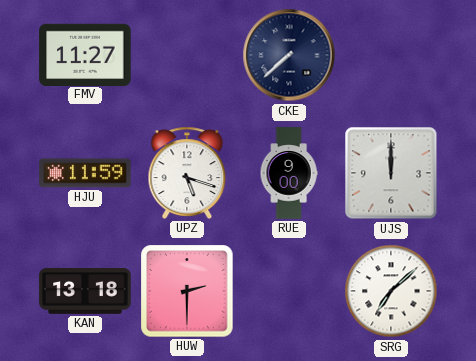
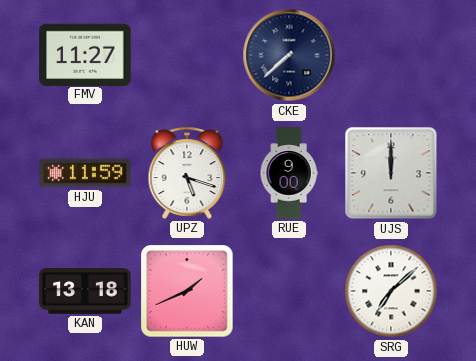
HUW: 2:30 -> 1:41
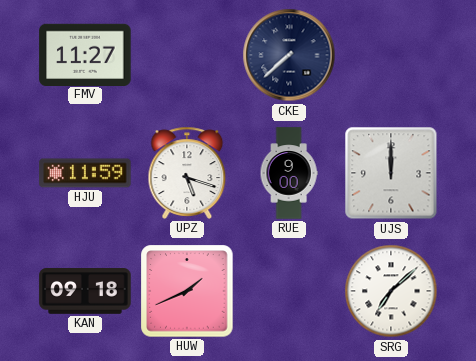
KAN: 13:18 -> 09:18
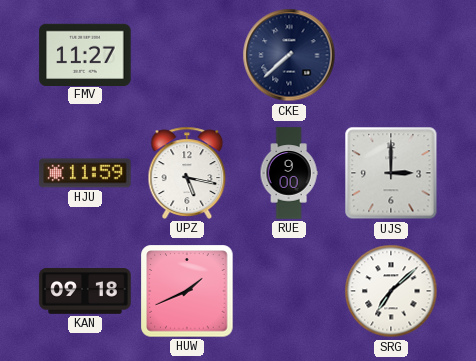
UPZ: 5:18 -> 5:17
UJS: 12:00 -> 3:00
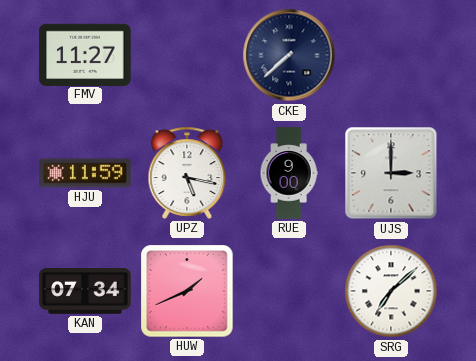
KAN: 09:18 -> 07:34
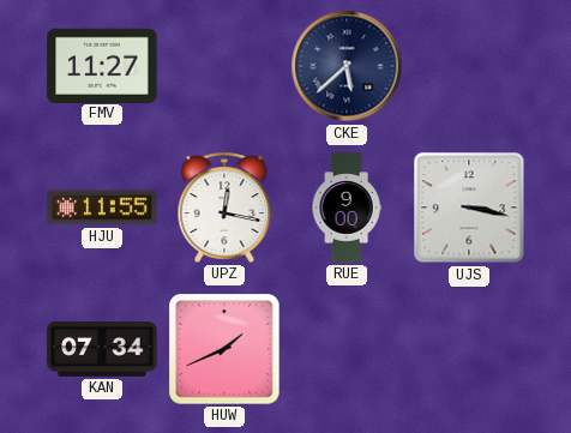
CKE: 7:38 -> 5:38
HJU: 11:59 -> 11:55
UPZ: 5:17 -> 12:17
UJS: 3:00 -> 3:17
SRG: 7:08 -> none
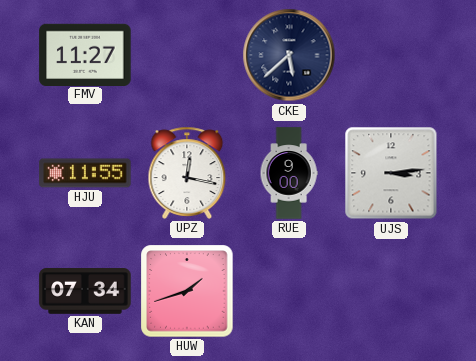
UJS: 3:17 -> 3:14
HUW: 1:41 -> 1:42
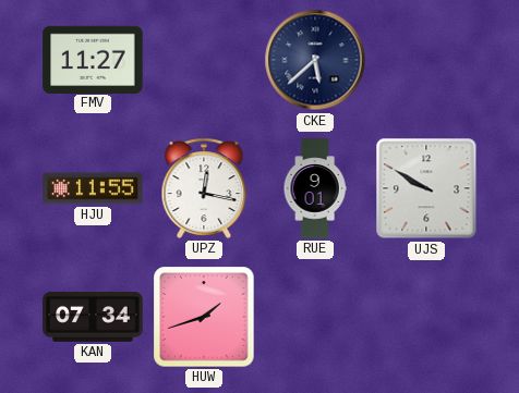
RUE: 9:00 -> 9:01
UJS: 3:14 -> 9:50
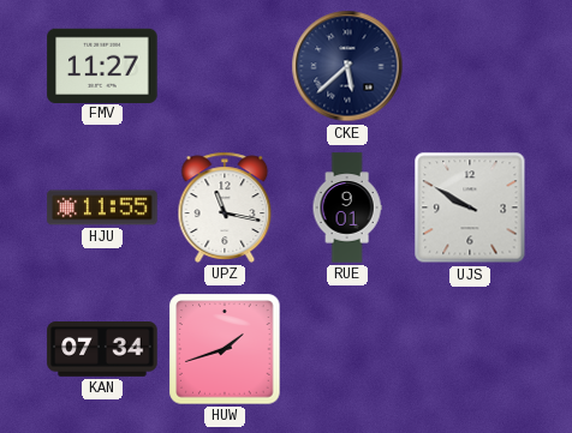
UPZ: 12:17 -> 11:17
